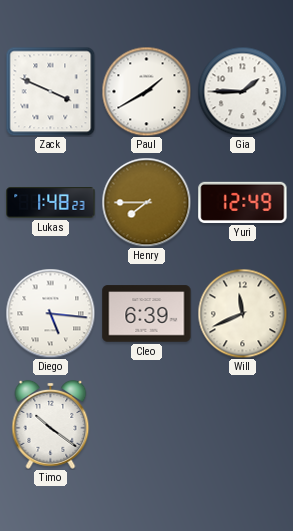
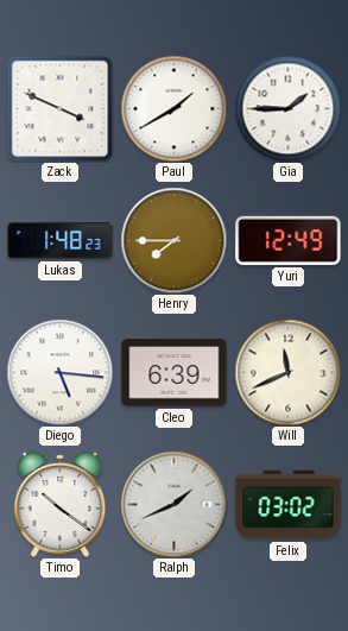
Ralph: none -> 1:41
Felix: none -> 03:02
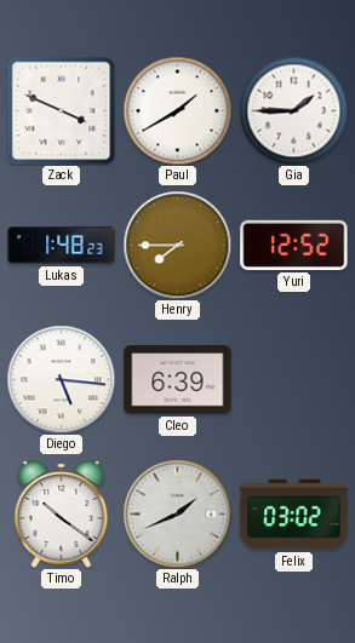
Yuri: 12:49 -> 12:52
Will: 11:41 -> none
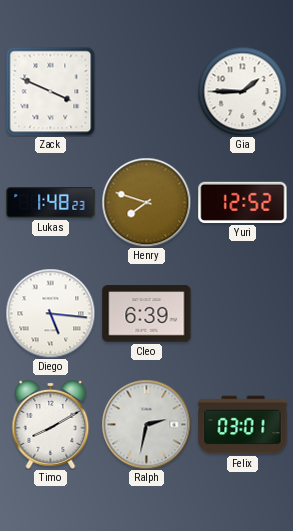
Paul: 1:40 -> none
Henry: 7:45 -> 7:48
Timo: 10:21 -> 8:10
Ralph: 1:41 -> 2:32
Felix: 03:02 -> 03:01
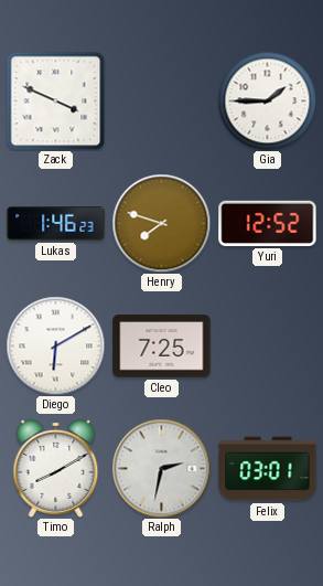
Lukas: 1:48 -> 1:46
Diego: 5:16 -> 6:10
Cleo: 6:39 -> 7:25
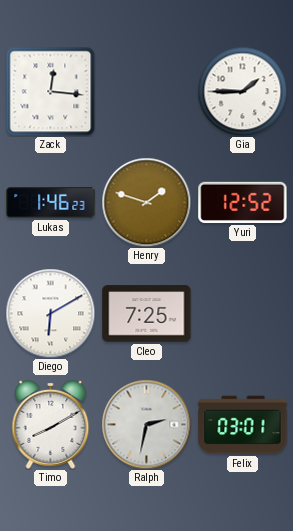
Zack: 3:49 -> 12:16
Henry: 7:48 -> 1:48
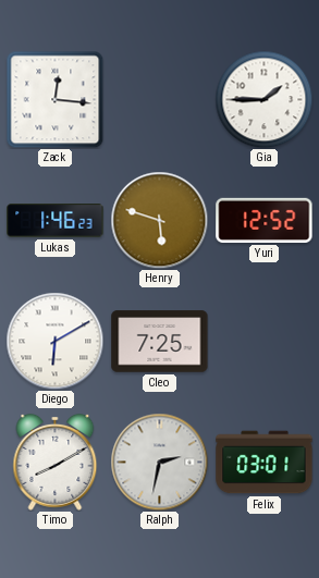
Henry: 1:48 -> 5:48
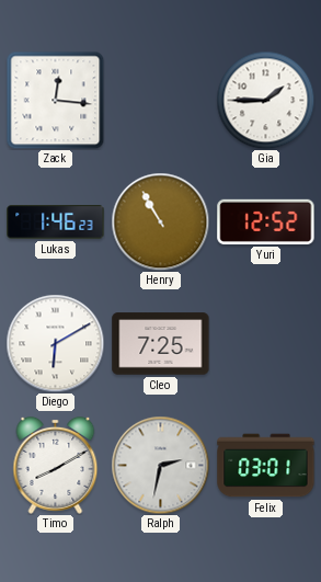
Henry: 5:48 -> 10:55
